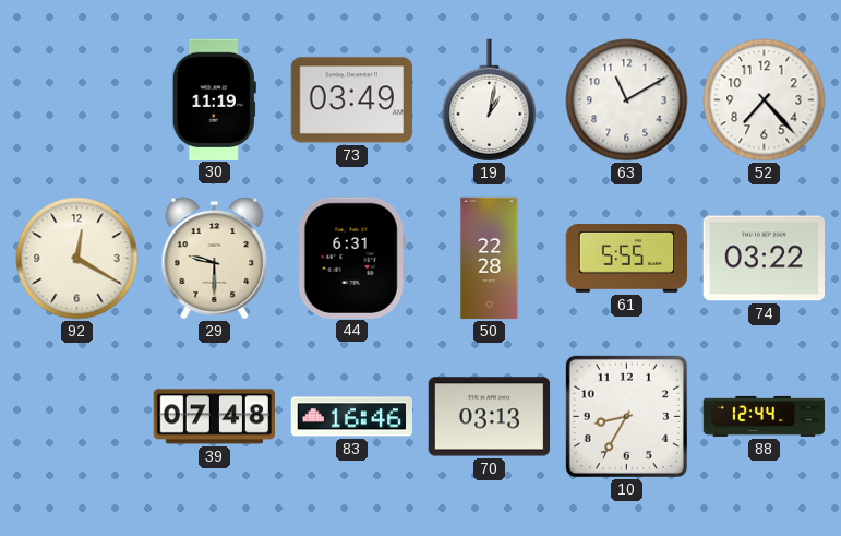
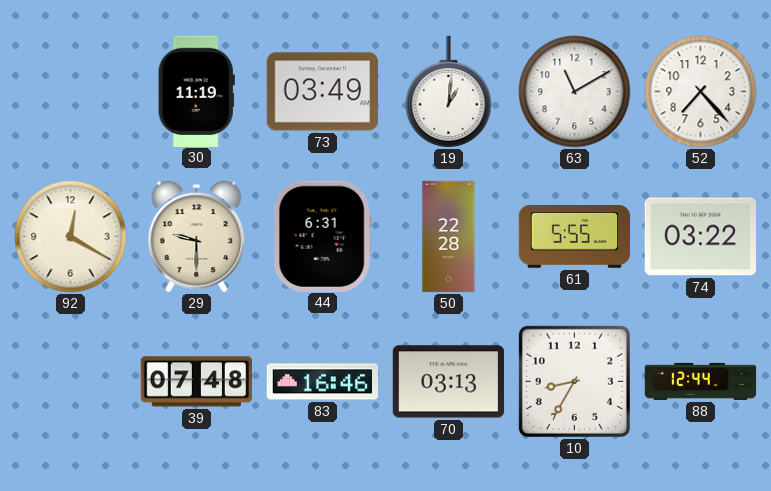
19: 1:02 -> 1:01
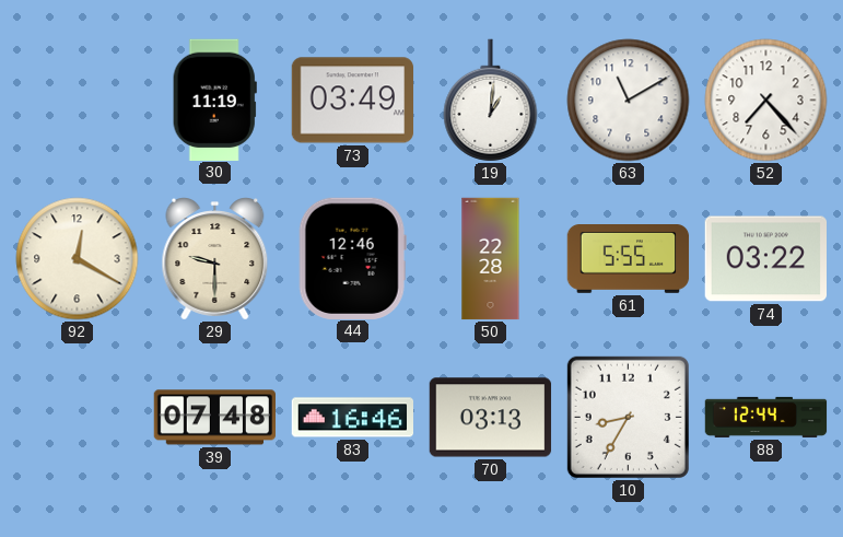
44: 6:31 -> 12:46
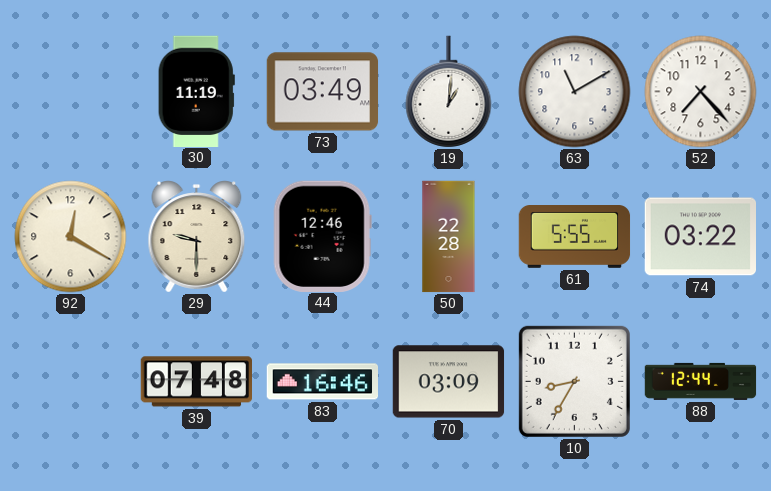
70: 03:13 -> 03:09
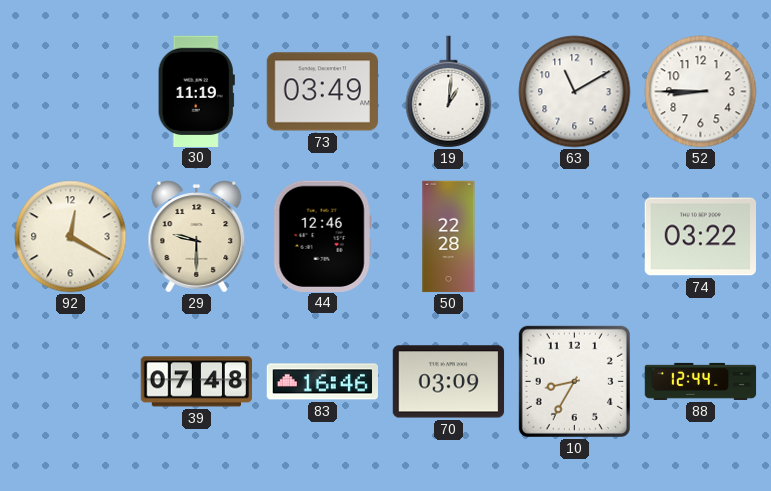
52: 7:23 -> 8:45
61: 5:55 -> none
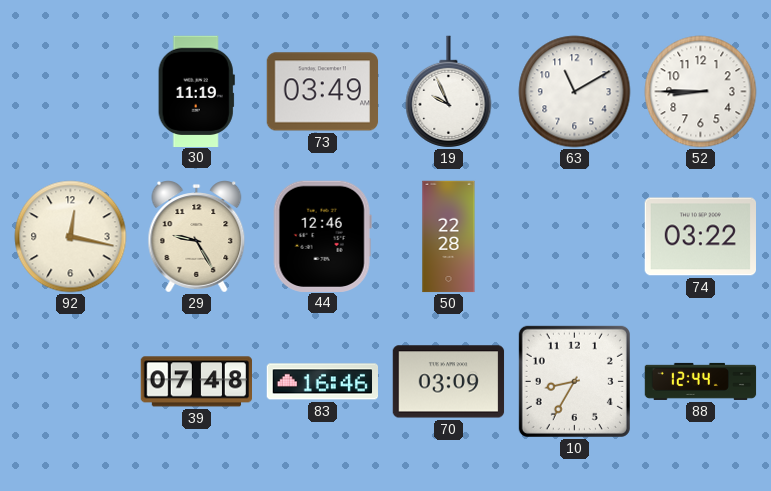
19: 1:01 -> 9:56
92: 12:20 -> 12:17
29: 9:30 -> 9:25
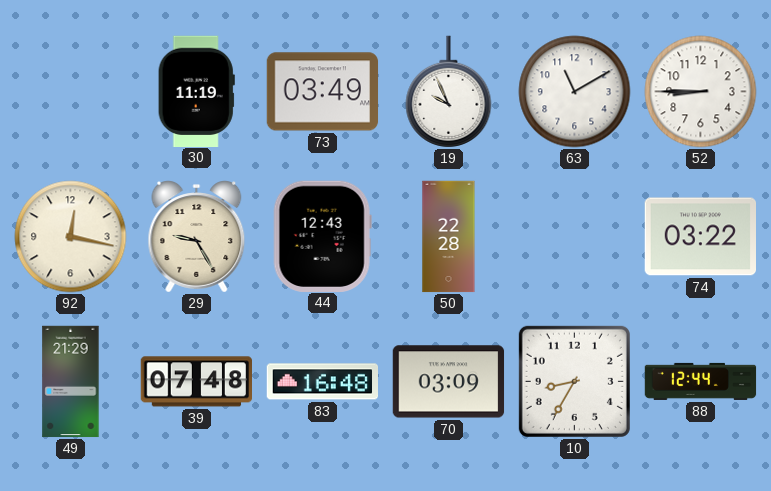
44: 12:46 -> 12:43
49: none -> 21:29
83: 16:46 -> 16:48
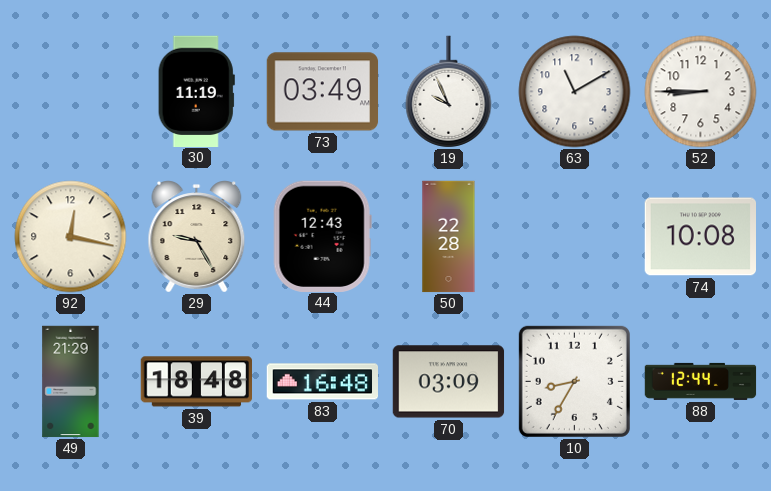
74: 03:22 -> 10:08
39: 07:48 -> 18:48
